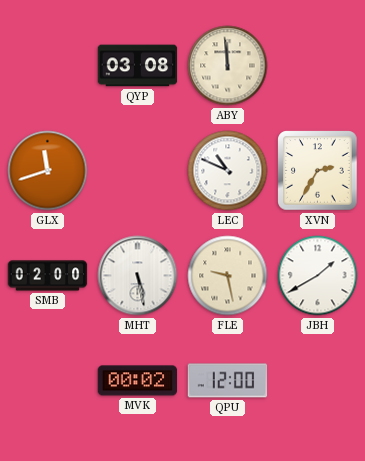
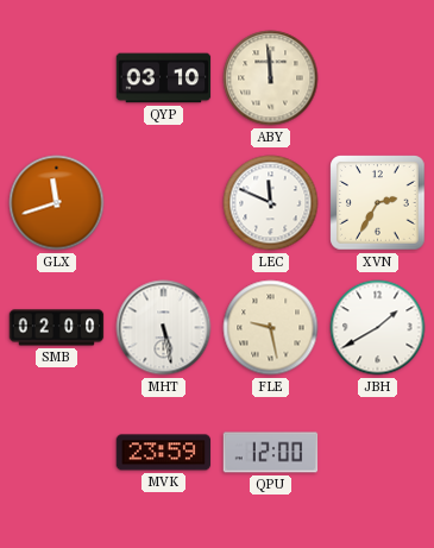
QYP: 03:08 -> 03:10
LEC: 10:49 -> 11:49
MVK: 00:02 -> 23:59
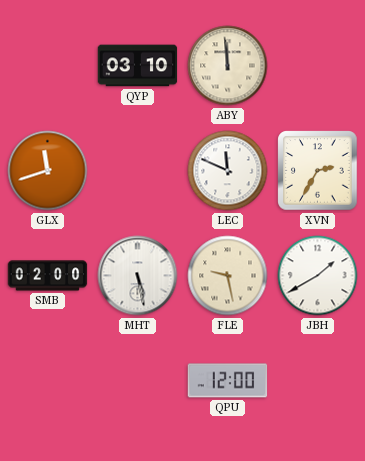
MVK: 23:59 -> none
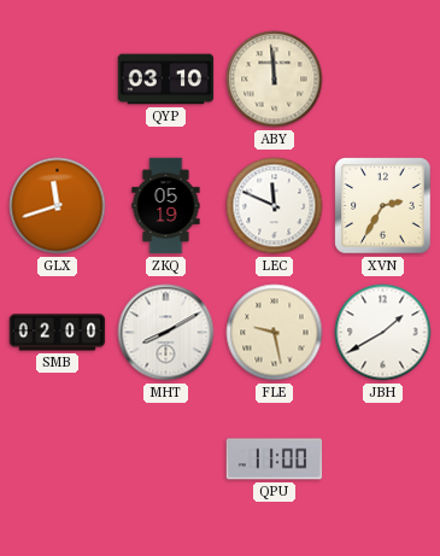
ZKQ: none -> 05:19
MHT: 5:28 -> 8:10
QPU: 12:00 -> 11:00
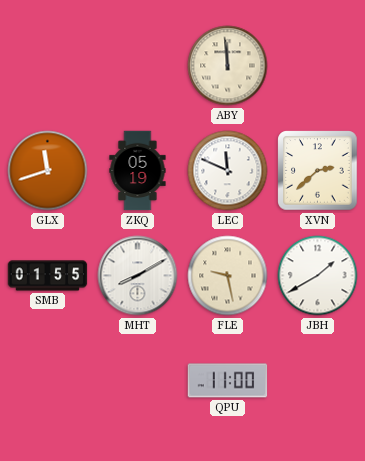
QYP: 03:10 -> none
XVN: 2:35 -> 2:38
SMB: 02:00 -> 01:55
